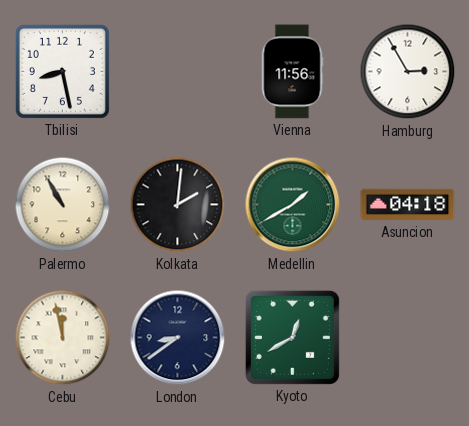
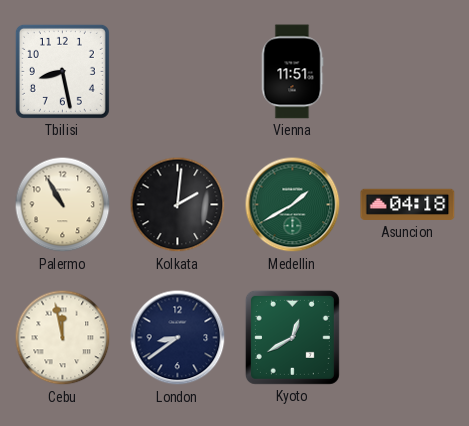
Vienna: 11:56 -> 11:51
Hamburg: 2:55 -> none
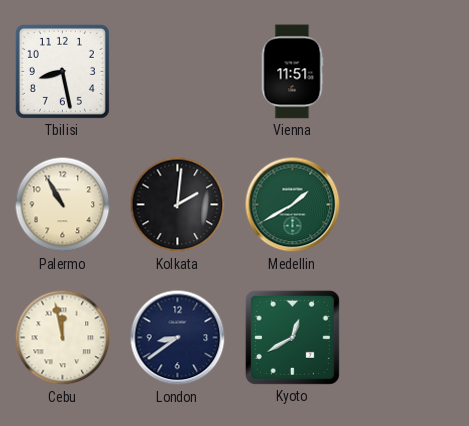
Asuncion: 04:18 -> none
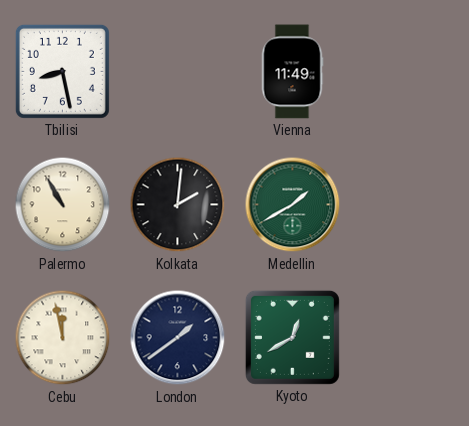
Vienna: 11:51 -> 11:49
London: 8:39 -> 1:39
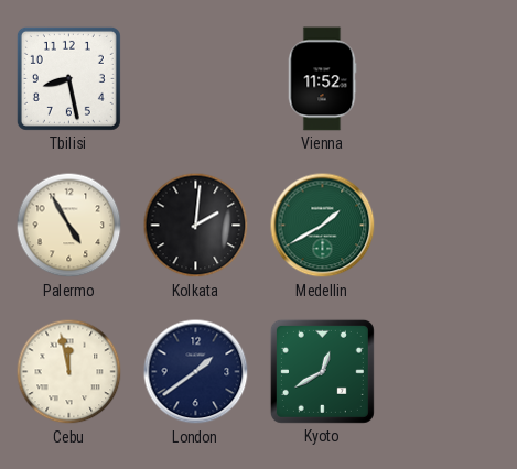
Vienna: 11:49 -> 11:52
Palermo: 10:55 -> 4:55
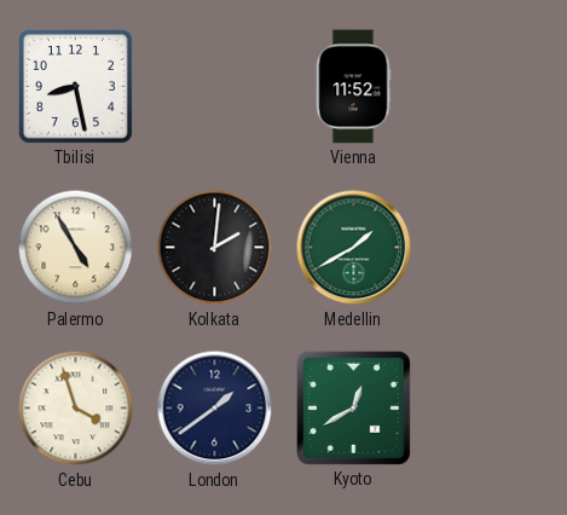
Cebu: 11:58 -> 3:57
